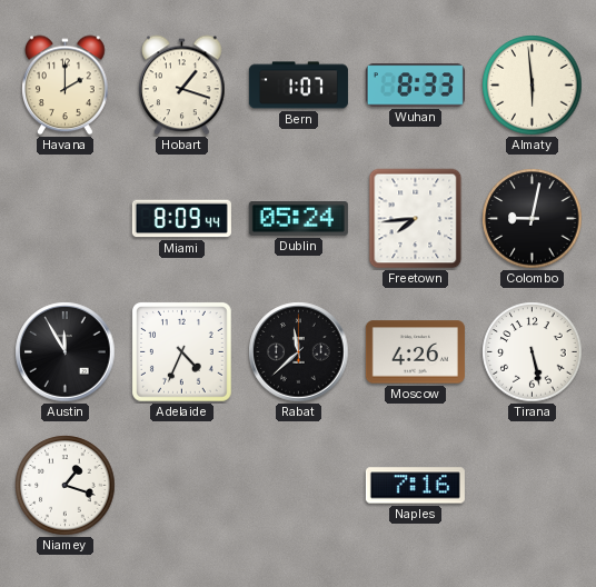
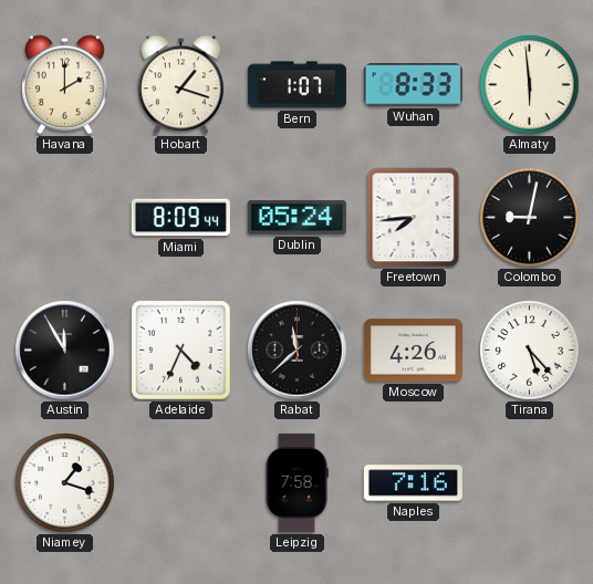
Tirana: 5:28 -> 5:23
Leipzig: none -> 7:58
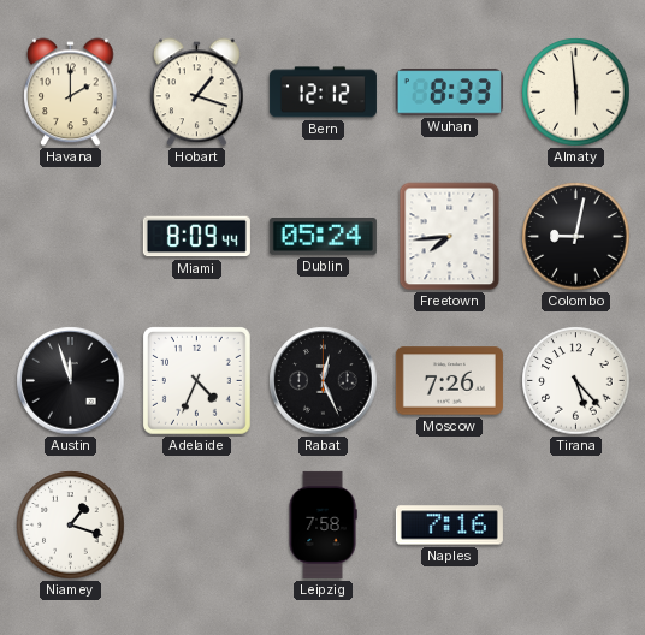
Bern: 1:07 -> 12:12
Austin: 11:55 -> 11:57
Rabat: 11:38 -> 12:26
Moscow: 4:26 -> 7:26
